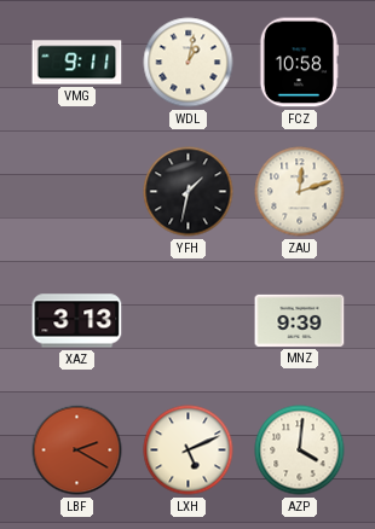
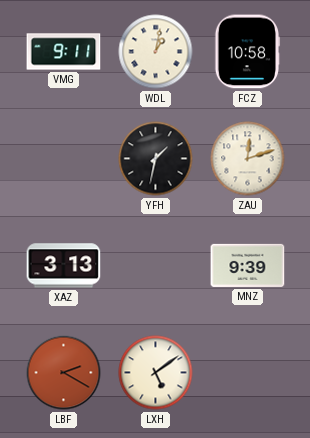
LXH: 5:11 -> 5:09
AZP: 4:01 -> none
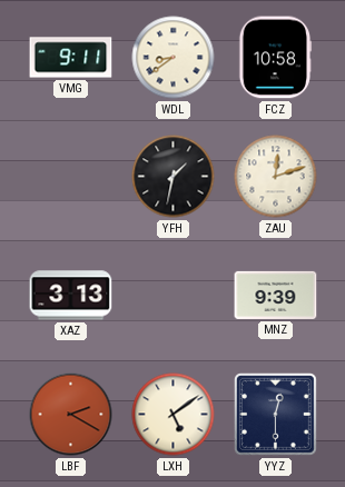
WDL: 1:02 -> 8:39
YYZ: none -> 12:30
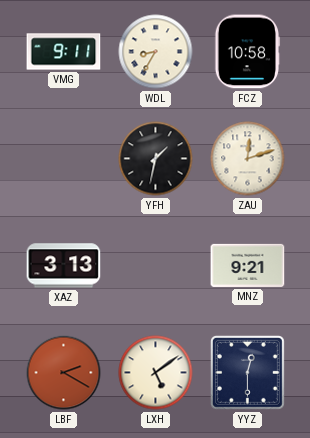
WDL: 8:39 -> 8:35
MNZ: 9:39 -> 9:21
